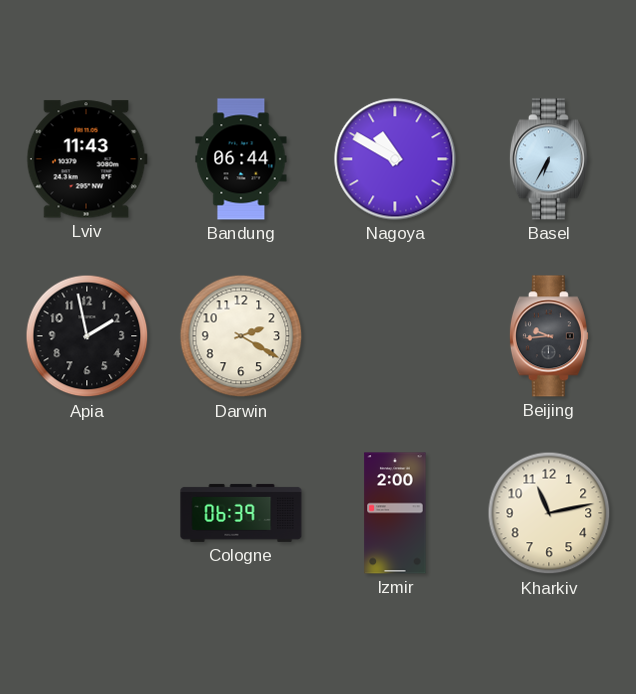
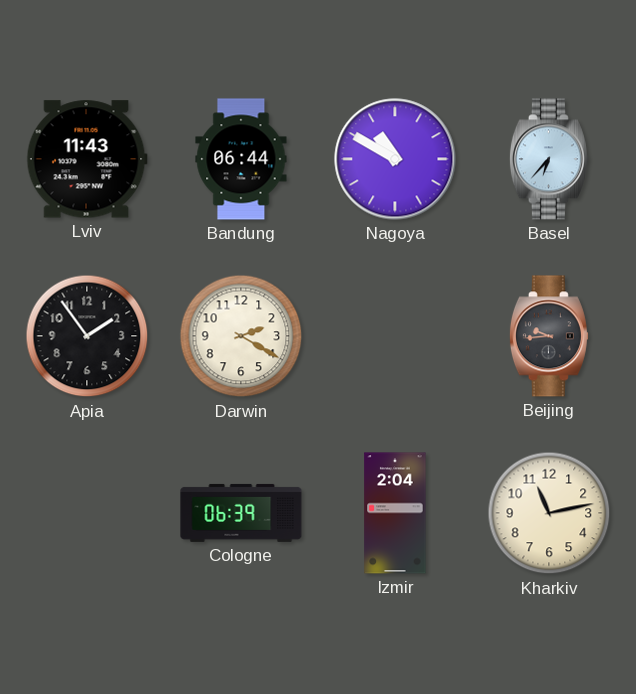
Basel: 6:35 -> 6:37
Apia: 1:58 -> 1:54
Izmir: 2:00 -> 2:04
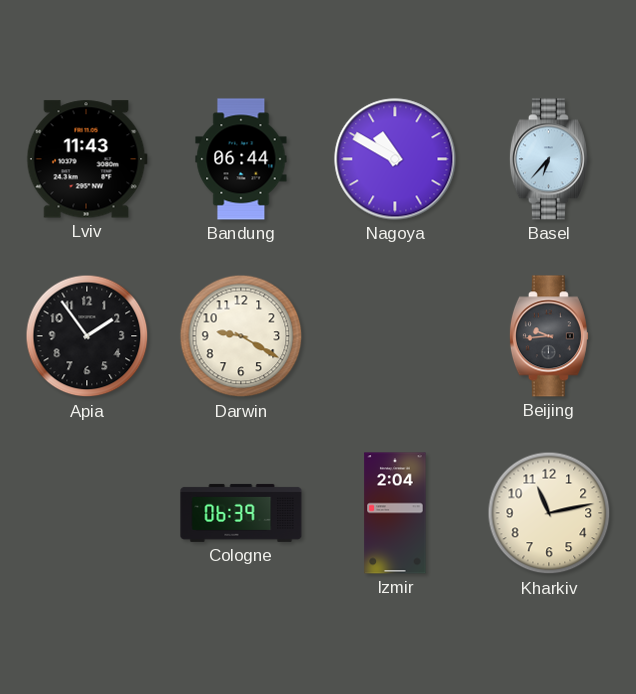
Darwin: 2:20 -> 9:20
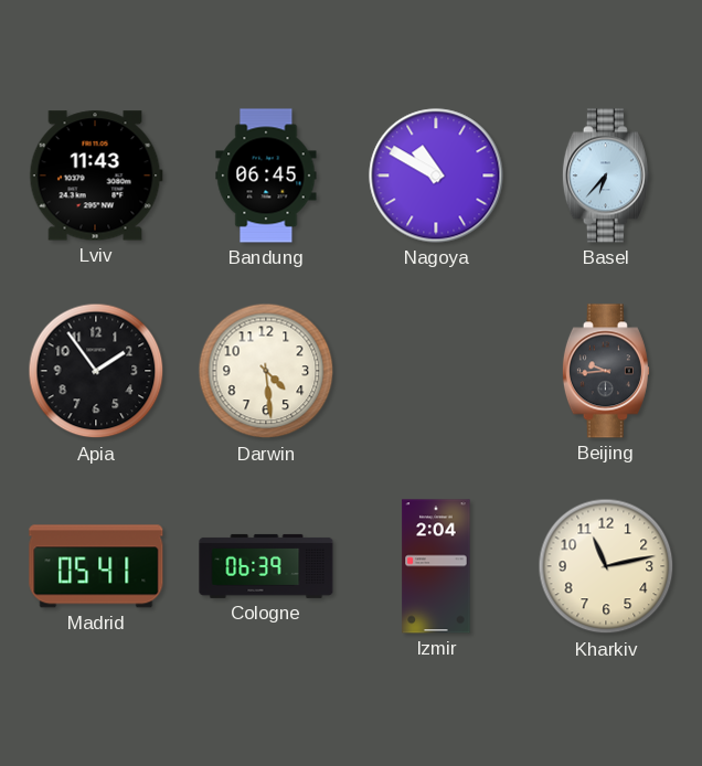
Bandung: 06:44 -> 06:45
Darwin: 9:20 -> 4:29
Madrid: none -> 05:41
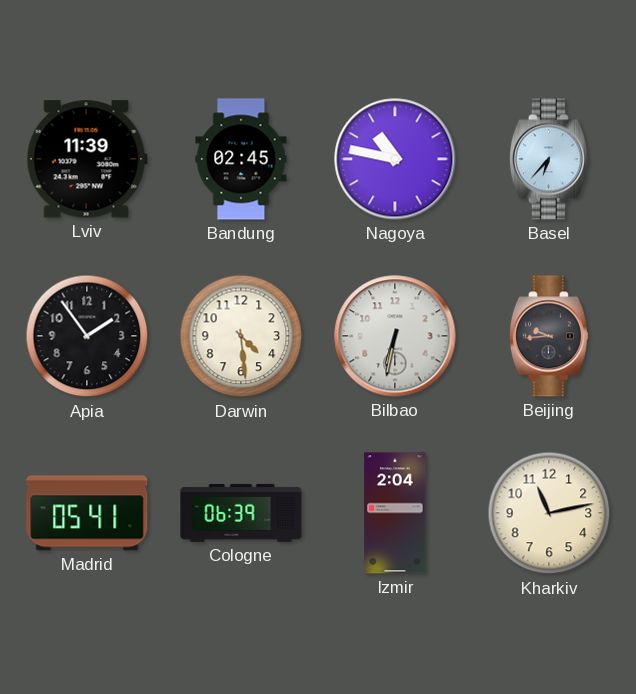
Lviv: 11:43 -> 11:39
Bandung: 06:45 -> 02:45
Nagoya: 10:50 -> 10:47
Bilbao: none -> 6:32
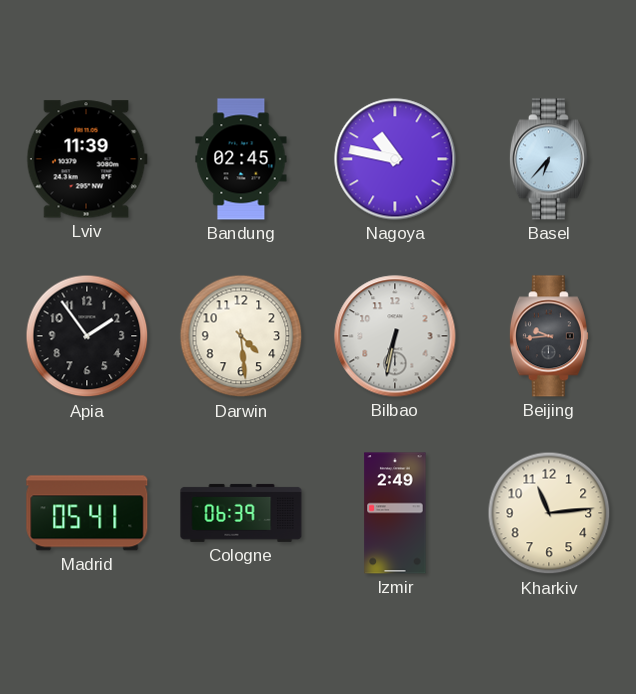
Izmir: 2:04 -> 2:49
Kharkiv: 11:13 -> 11:14
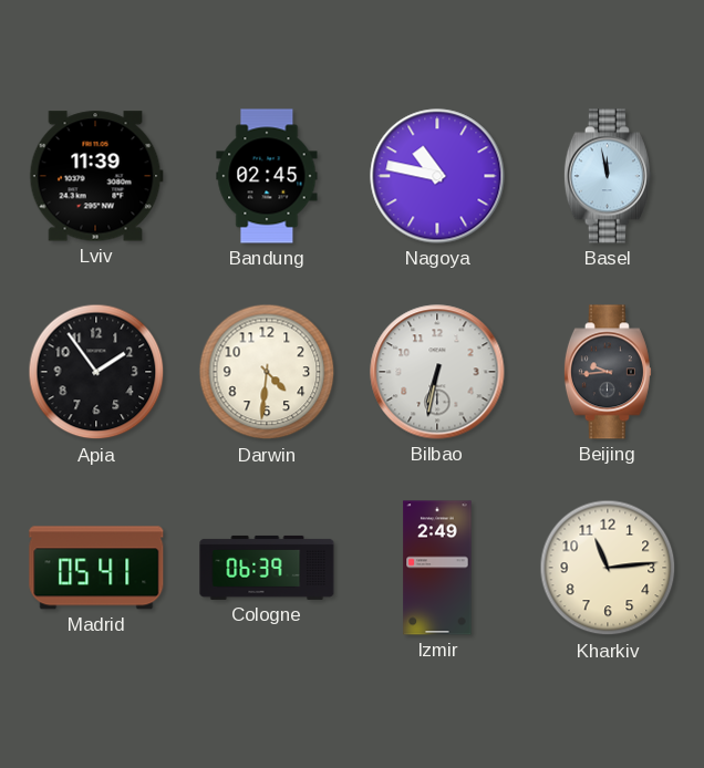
Basel: 6:37 -> 11:58
Darwin: 4:29 -> 4:31
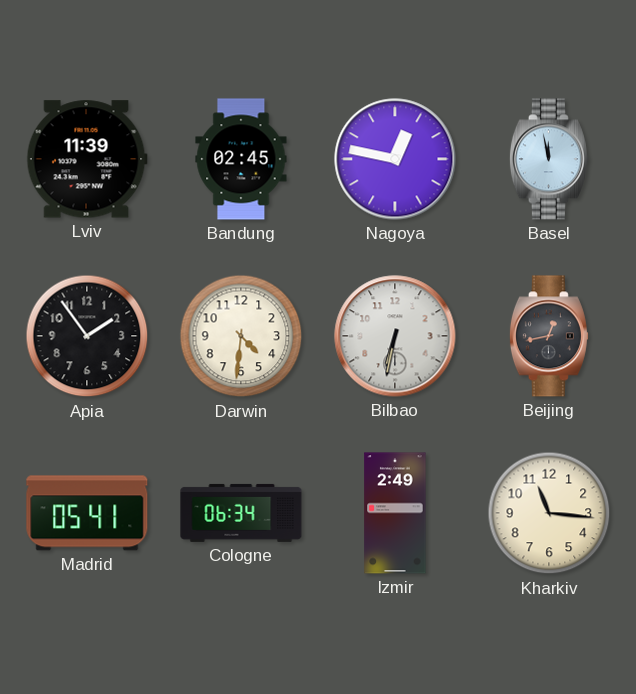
Nagoya: 10:47 -> 12:47
Beijing: 9:44 -> 12:43
Cologne: 06:39 -> 06:34
Kharkiv: 11:14 -> 11:16
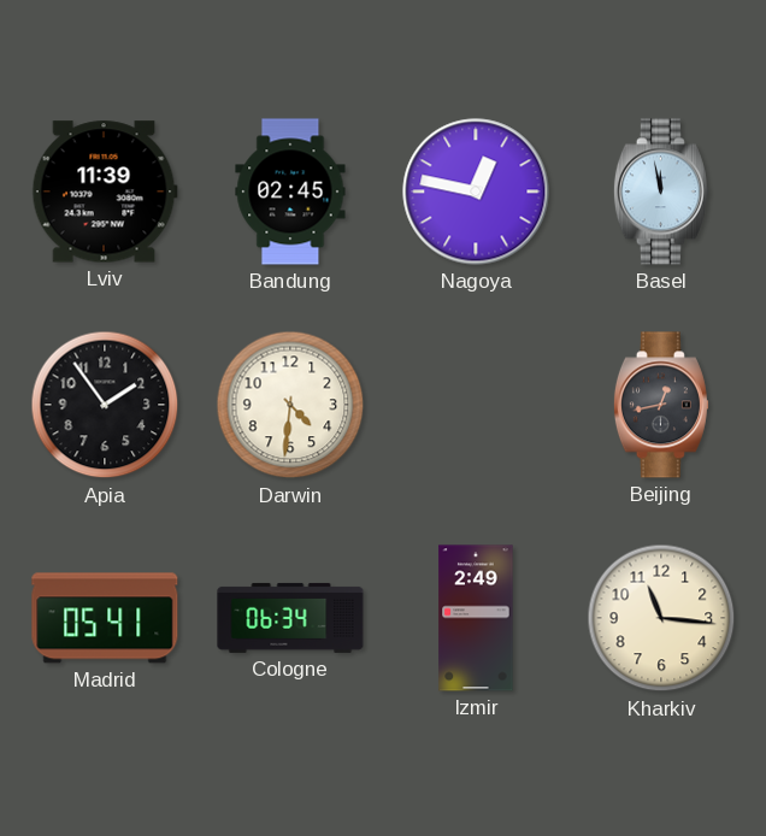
Bilbao: 6:32 -> none
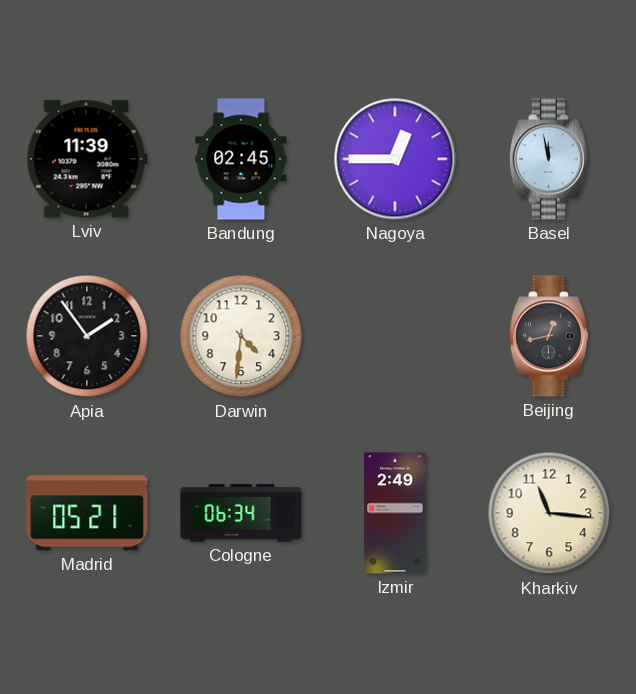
Nagoya: 12:47 -> 12:45
Madrid: 05:41 -> 05:21
